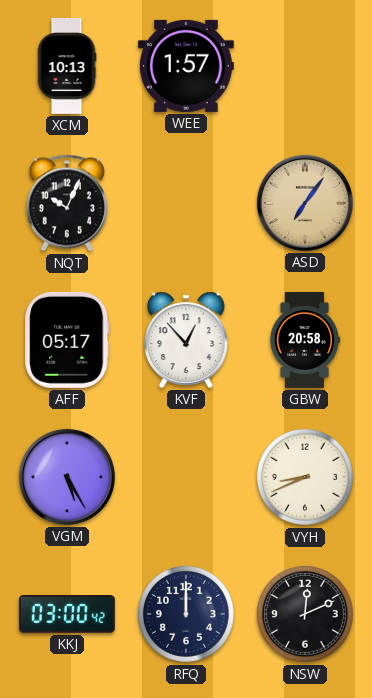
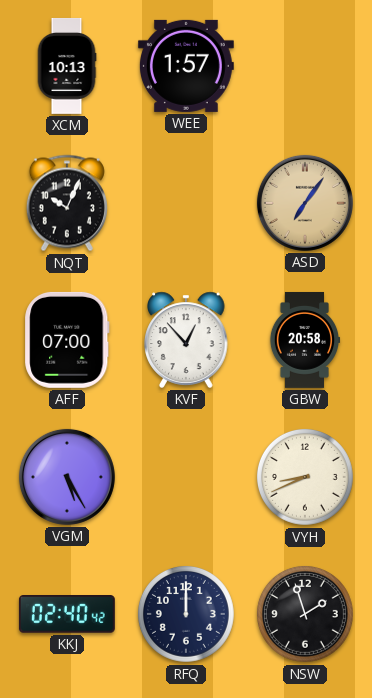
AFF: 05:17 -> 07:00
KKJ: 03:00 -> 02:40
NSW: 12:11 -> 1:57
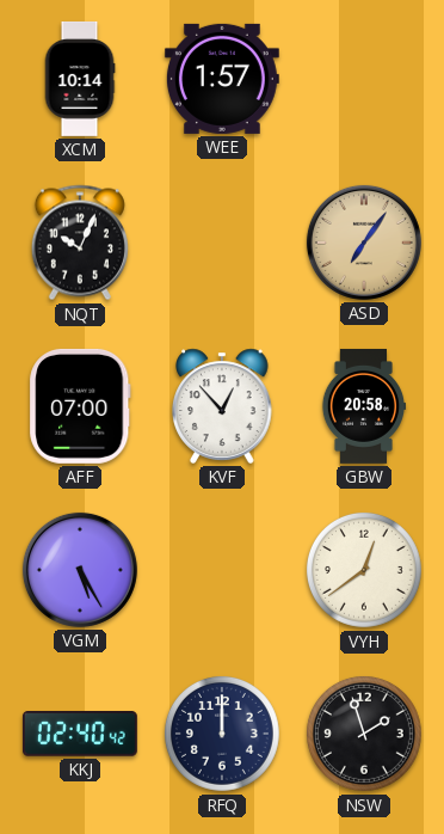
XCM: 10:13 -> 10:14
VYH: 8:41 -> 12:39
